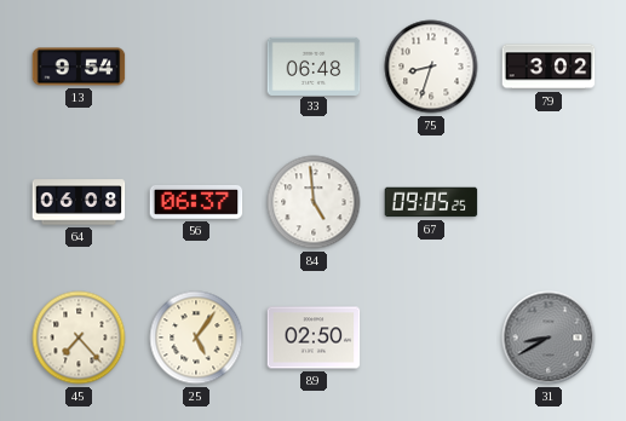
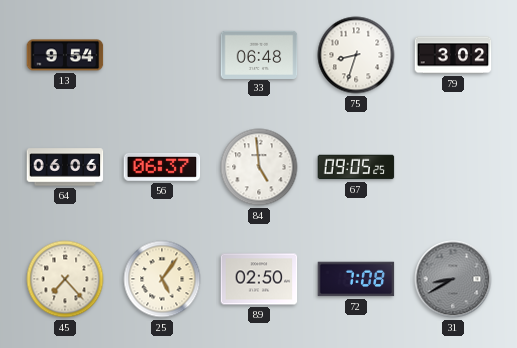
64: 06:08 -> 06:06
72: none -> 7:08
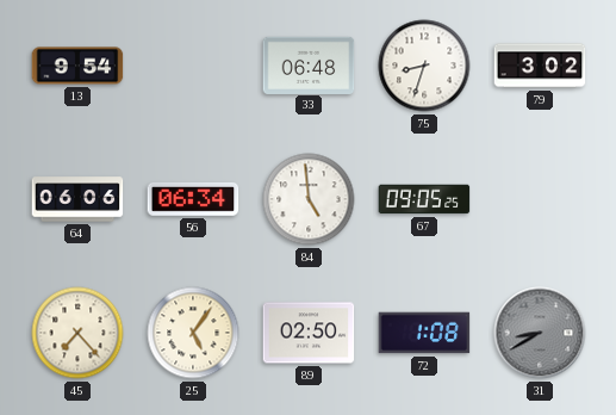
56: 06:37 -> 06:34
72: 7:08 -> 1:08
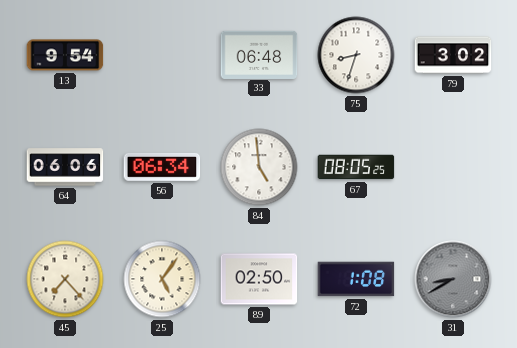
67: 09:05 -> 08:05
